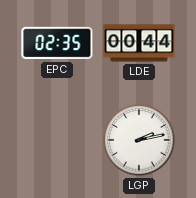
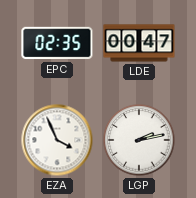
LDE: 00:44 -> 00:47
EZA: none -> 3:56
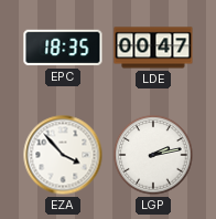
EPC: 02:35 -> 18:35
EZA: 3:56 -> 3:53
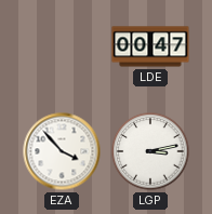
EPC: 18:35 -> none
LGP: 2:13 -> 3:13
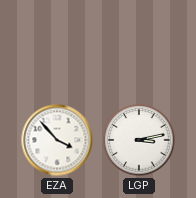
LDE: 00:47 -> none
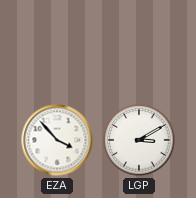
LGP: 3:13 -> 3:10
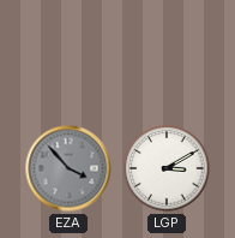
EZA dial: white -> grey
